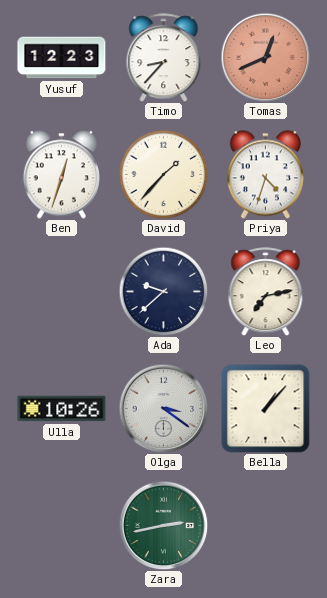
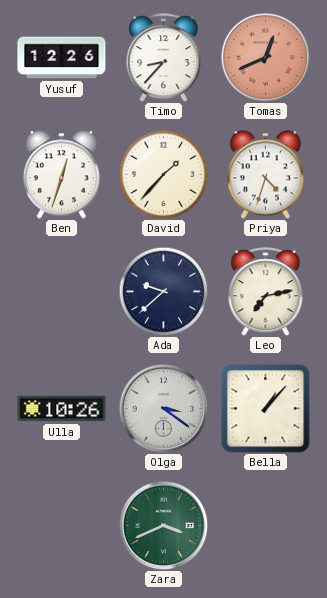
Yusuf: 12:23 -> 12:26
Zara: 2:43 -> 3:41
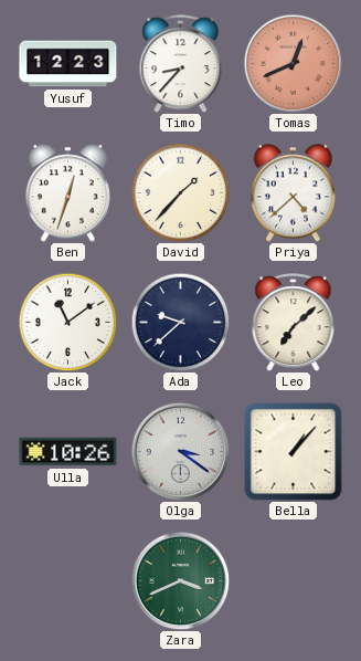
Yusuf: 12:26 -> 12:23
Priya: 4:33 -> 4:38
Jack: none -> 11:09
Leo: 7:13 -> 7:08
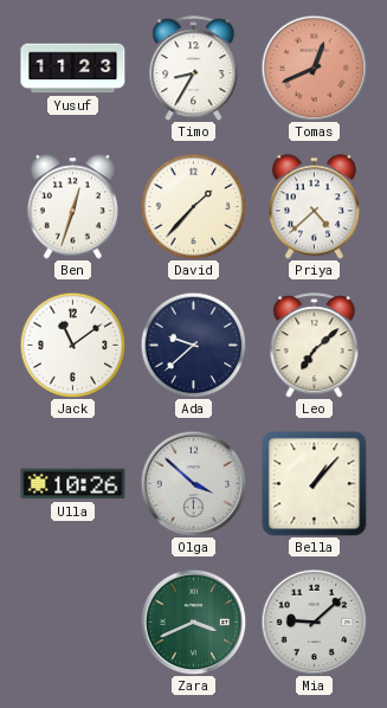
Yusuf: 12:23 -> 11:23
Timo: 8:37 -> 8:35
Olga: 3:21 -> 3:52
Mia: none -> 9:08
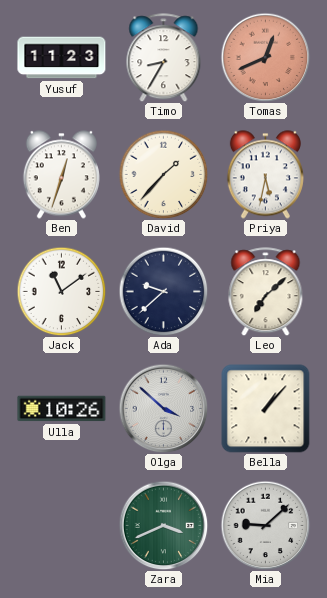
Priya: 4:38 -> 5:32
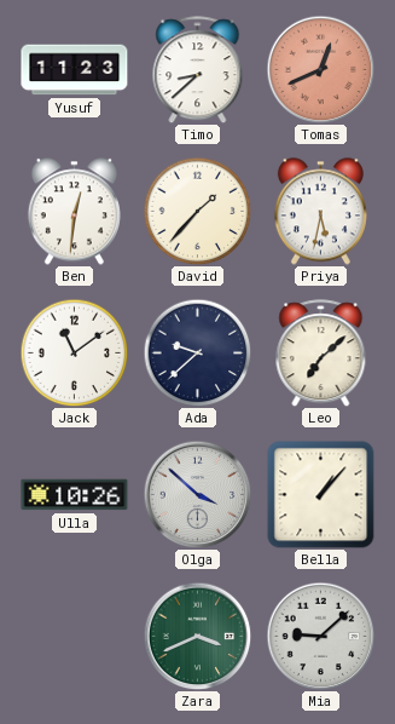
Timo: 8:35 -> 8:38
Ben: 12:33 -> 12:31
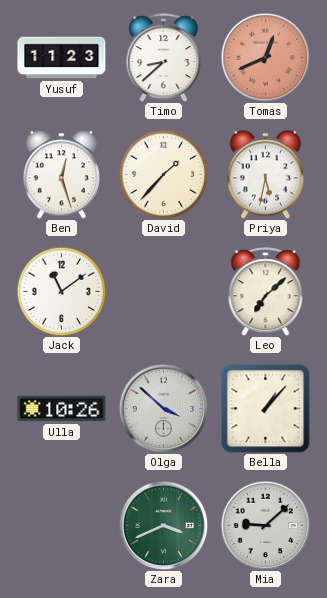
Ben: 12:31 -> 12:27
Ada: 9:38 -> none
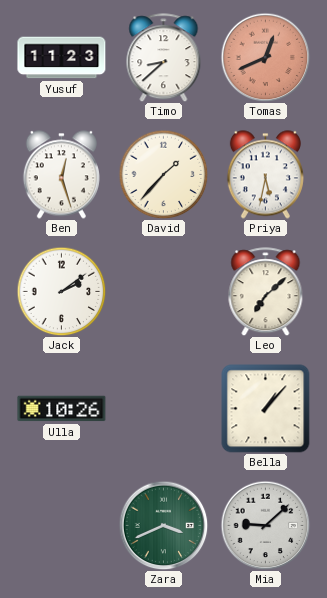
Jack: 11:09 -> 2:09
Olga: 3:52 -> none
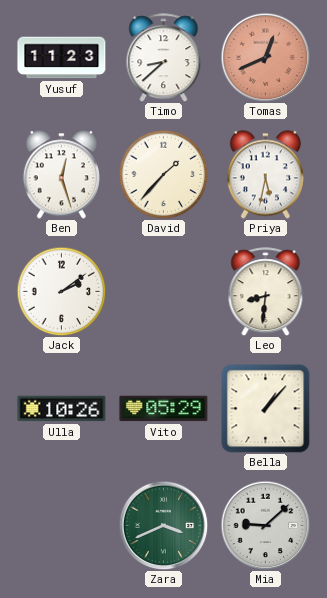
Leo: 7:08 -> 8:31
Vito: none -> 05:29
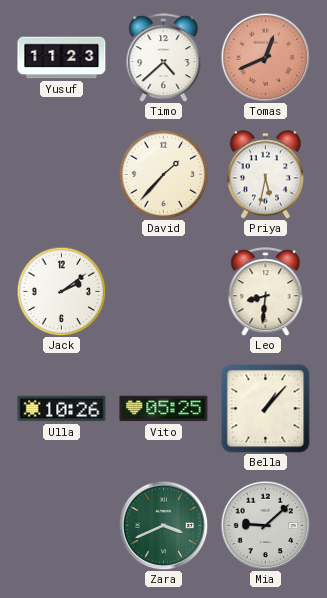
Timo: 8:38 -> 4:38
Ben: 12:27 -> none
Vito: 05:29 -> 05:25
